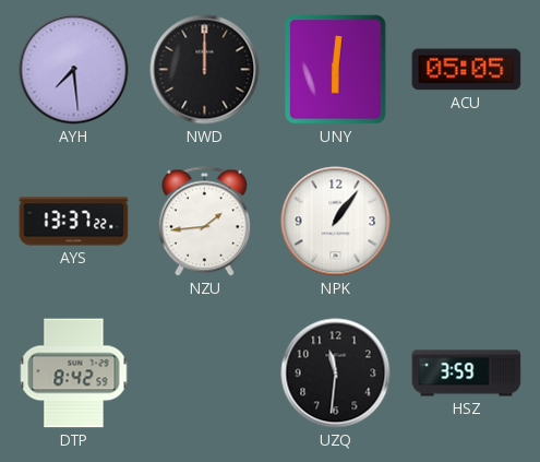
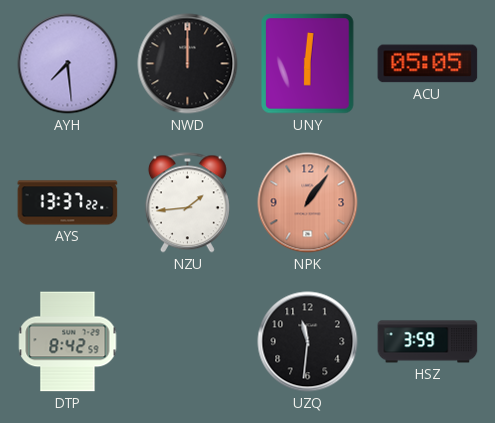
NPK dial: white -> salmon
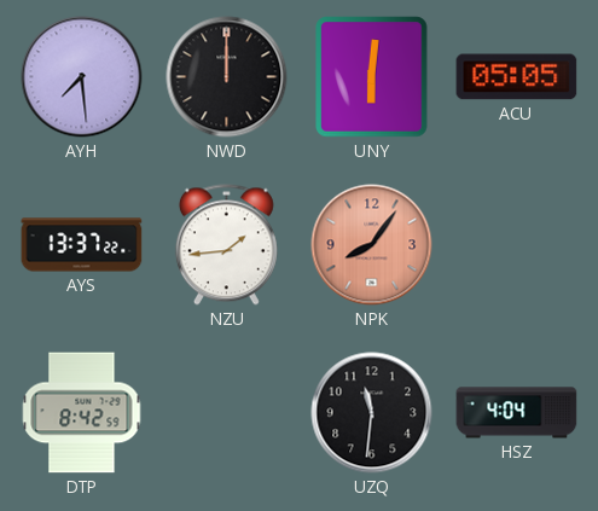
NPK: 1:06 -> 8:06
HSZ: 3:59 -> 4:04
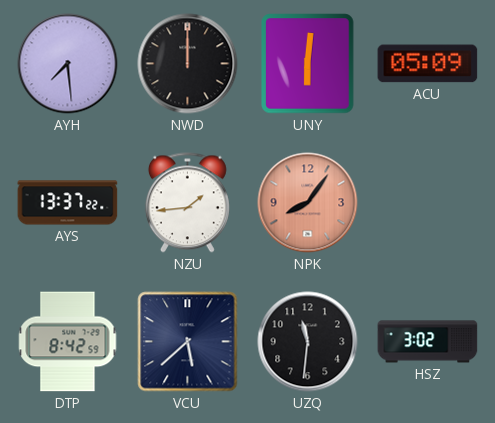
ACU: 05:05 -> 05:09
VCU: none -> 5:38
HSZ: 4:04 -> 3:02
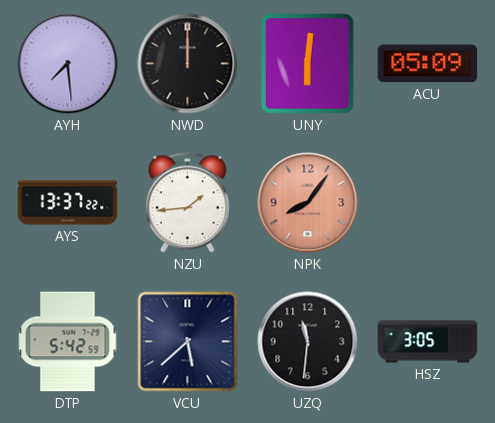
DTP: 8:42 -> 5:42
HSZ: 3:02 -> 3:05
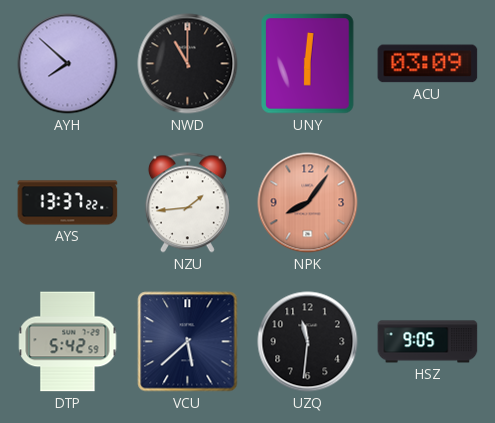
AYH: 7:29 -> 7:52
NWD: 12:00 -> 11:00
ACU: 05:09 -> 03:09
HSZ: 3:05 -> 9:05
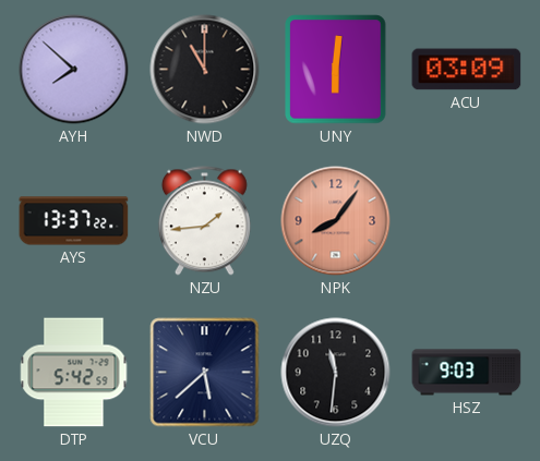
HSZ: 9:05 -> 9:03
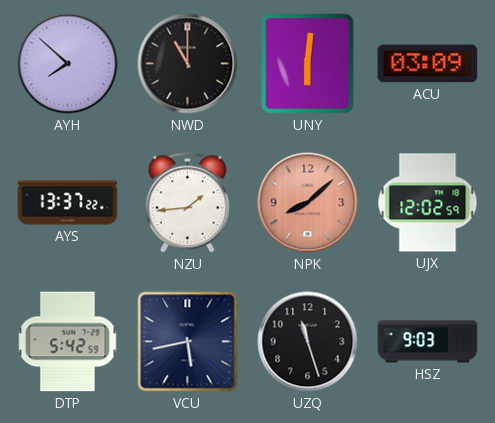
NPK: 8:06 -> 8:08
UJX: none -> 12:02
VCU: 5:38 -> 5:43
UZQ: 11:31 -> 11:27
